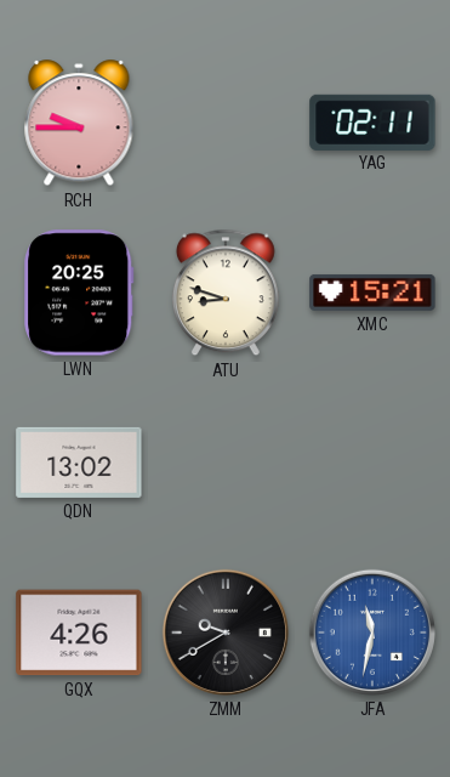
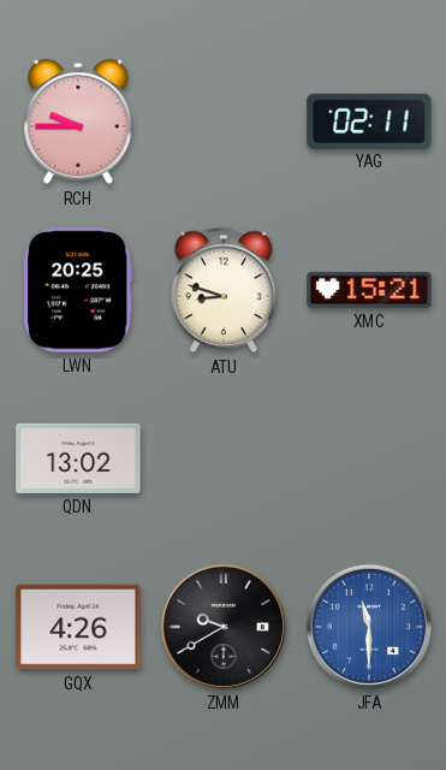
JFA: 11:32 -> 11:30
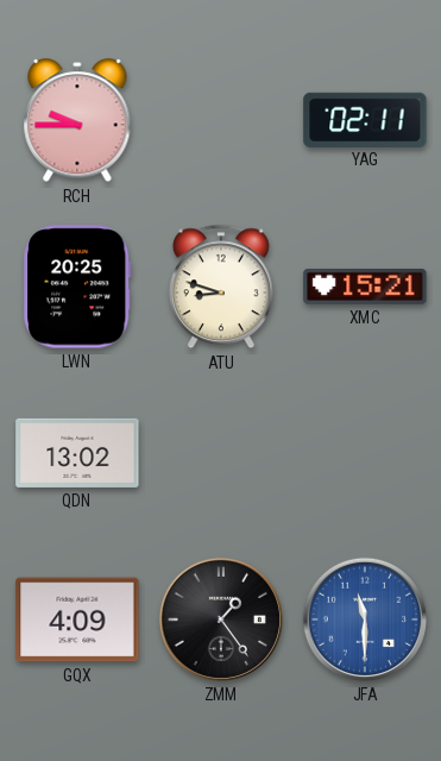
GQX: 4:26 -> 4:09
ZMM: 9:40 -> 1:24
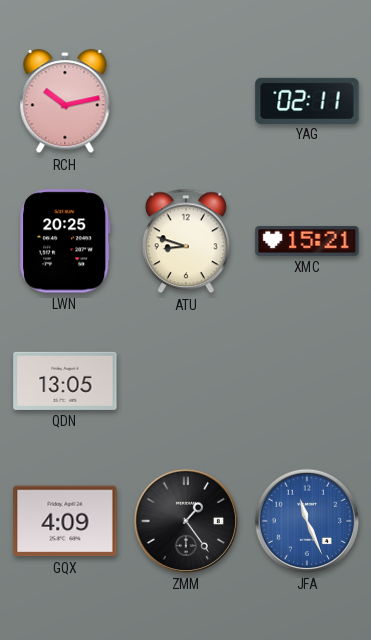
RCH: 9:45 -> 10:13
QDN: 13:02 -> 13:05
JFA: 11:30 -> 11:26
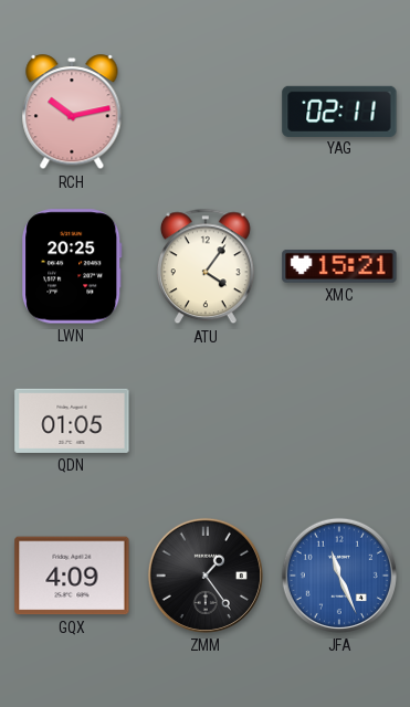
ATU: 8:48 -> 4:06
QDN: 13:05 -> 01:05
